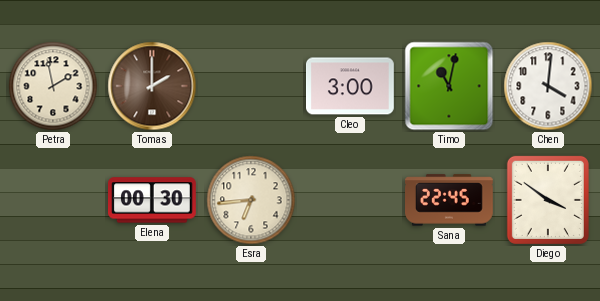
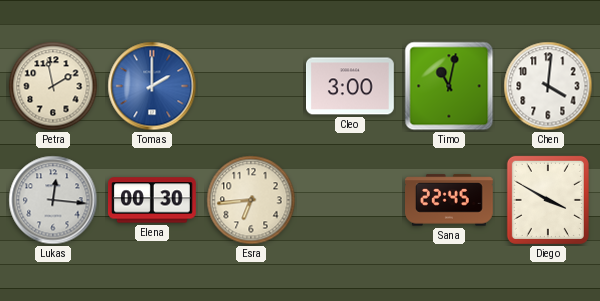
Tomas dial: brown -> blue
Lukas: none -> 12:16
Diego: 3:51 -> 3:50
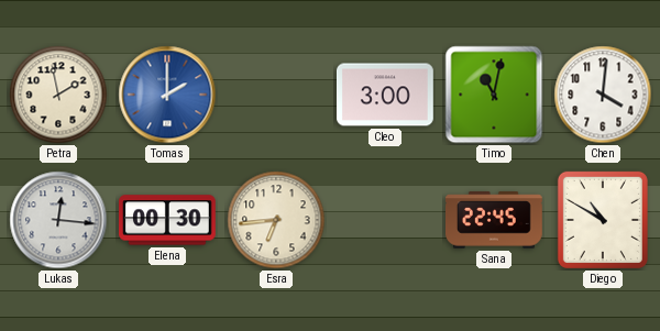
Diego: 3:50 -> 10:50
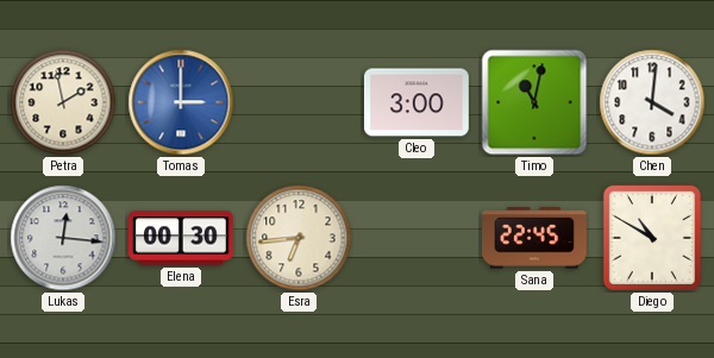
Tomas: 2:00 -> 3:00
